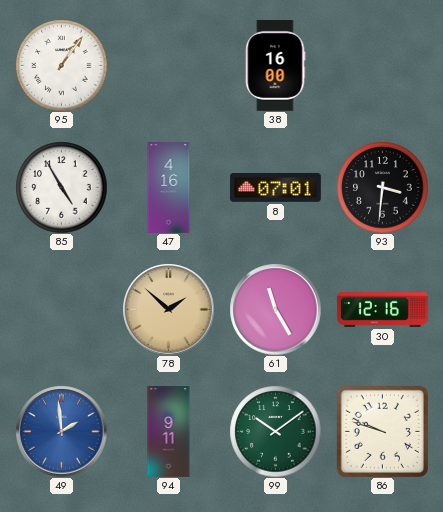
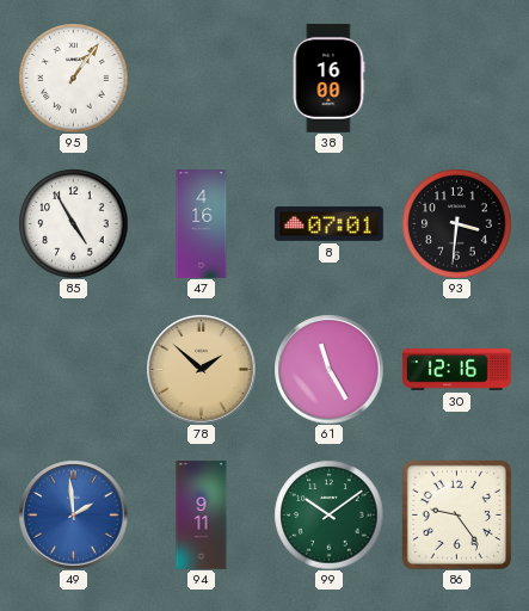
86: 9:48 -> 9:24
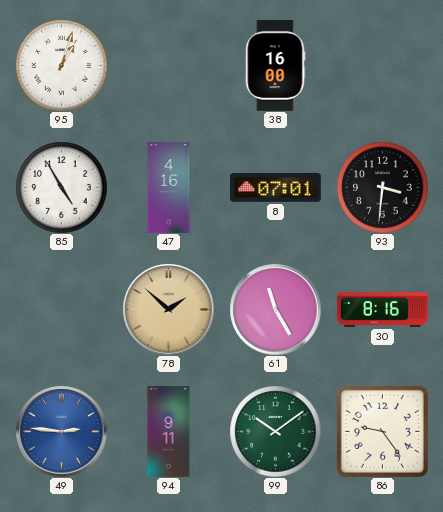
95: 1:06 -> 1:03
30: 12:16 -> 8:16
49: 1:59 -> 2:46
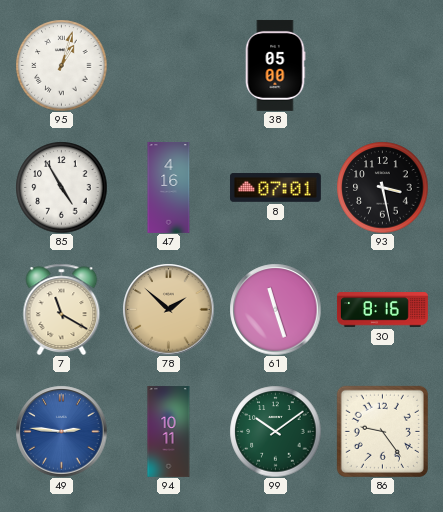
38: 16:00 -> 05:00
93: 3:31 -> 3:28
7: none -> 11:20
61: 11:25 -> 11:27
94: 9:11 -> 10:11
